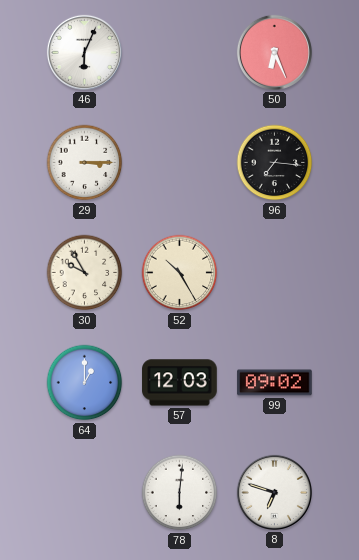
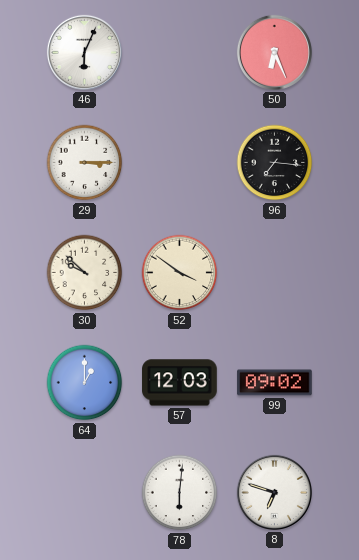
30: 9:55 -> 9:52
52: 10:25 -> 3:51
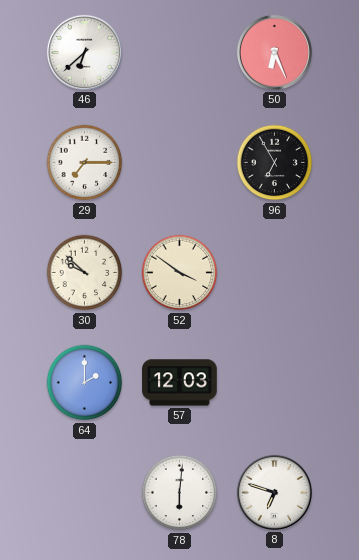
46: 6:04 -> 6:38
29: 3:15 -> 7:15
96: 7:16 -> 6:55
64: 1:00 -> 2:00
99: 09:02 -> none
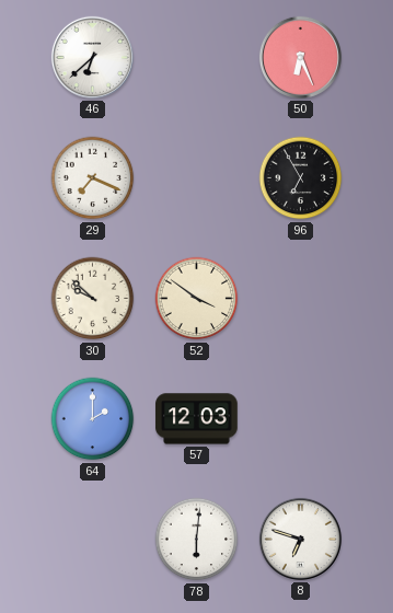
29: 7:15 -> 7:19
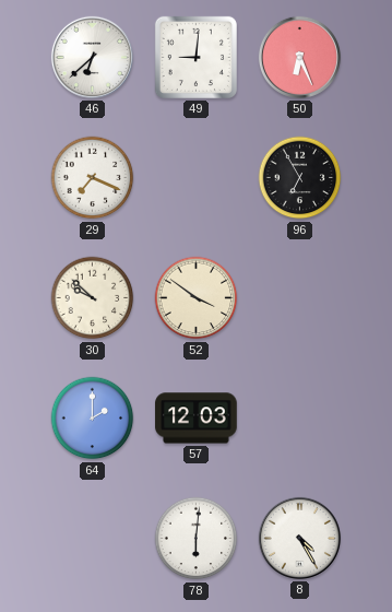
49: none -> 9:01
8: 6:48 -> 4:25
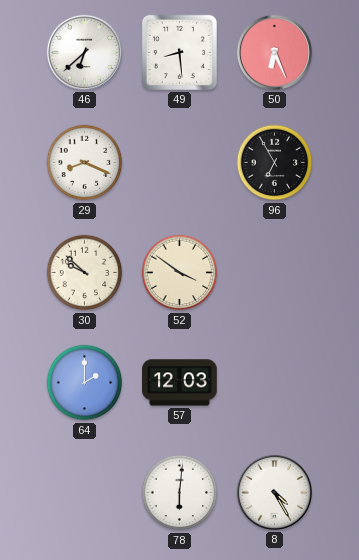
49: 9:01 -> 8:29
29: 7:19 -> 8:19
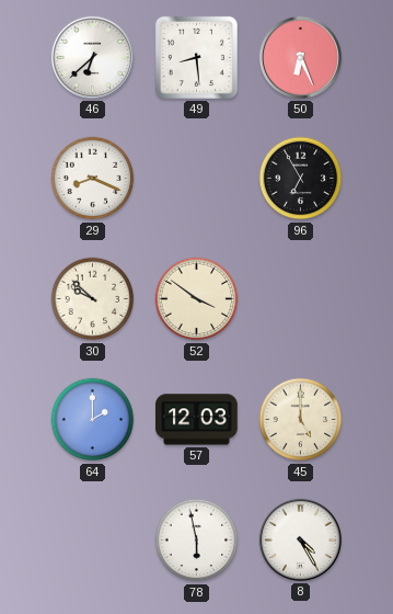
45: none -> 5:00
78: 6:01 -> 5:58
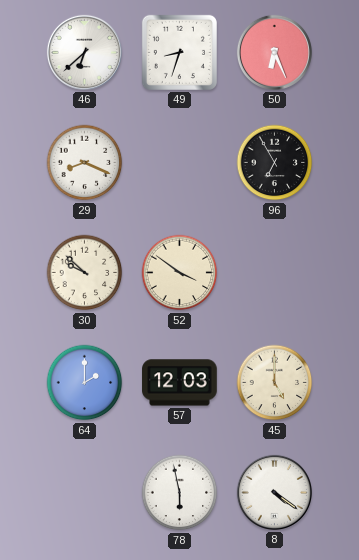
49: 8:29 -> 8:33
8: 4:25 -> 4:21
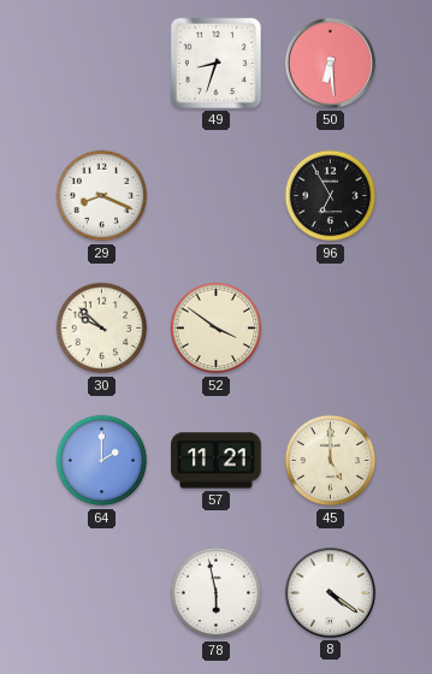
46: 6:38 -> none
50: 6:26 -> 6:29
57: 12:03 -> 11:21
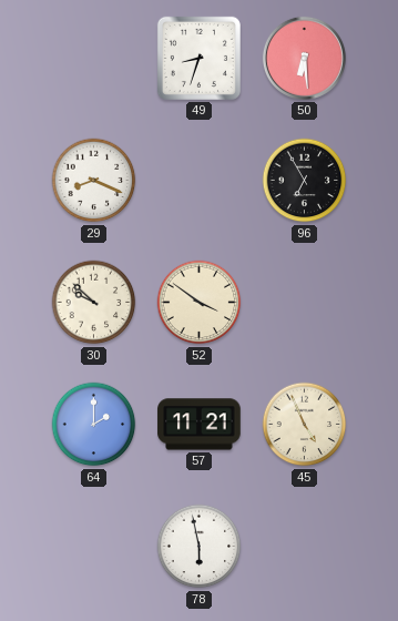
45: 5:00 -> 4:56
8: 4:21 -> none
